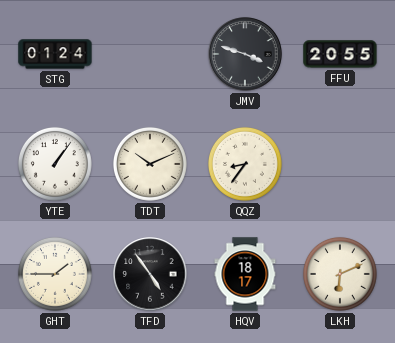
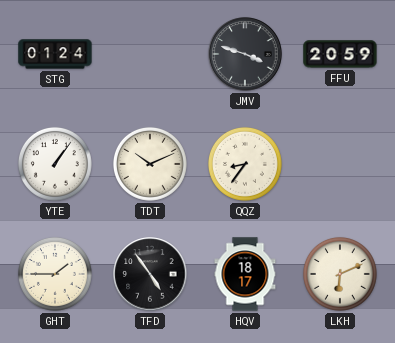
FFU: 20:55 -> 20:59
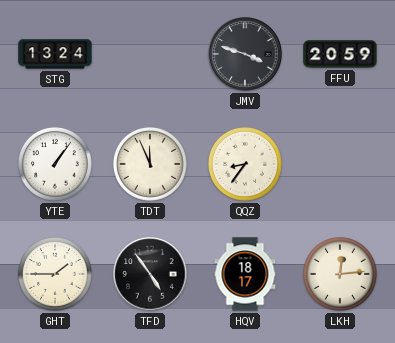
STG: 01:24 -> 13:24
TDT: 10:11 -> 11:56
LKH: 6:11 -> 12:14
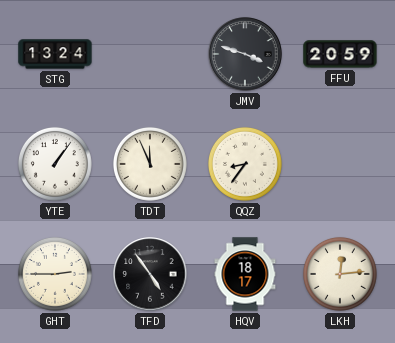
GHT: 1:45 -> 2:45
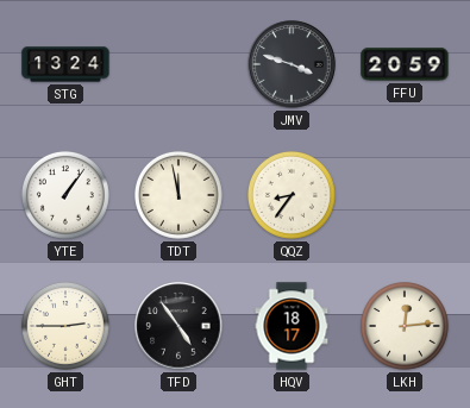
TDT: 11:56 -> 11:58
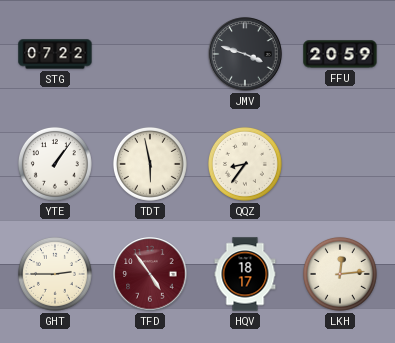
STG: 13:24 -> 07:22
TDT: 11:58 -> 5:58
TFD dial: black -> burgundy
